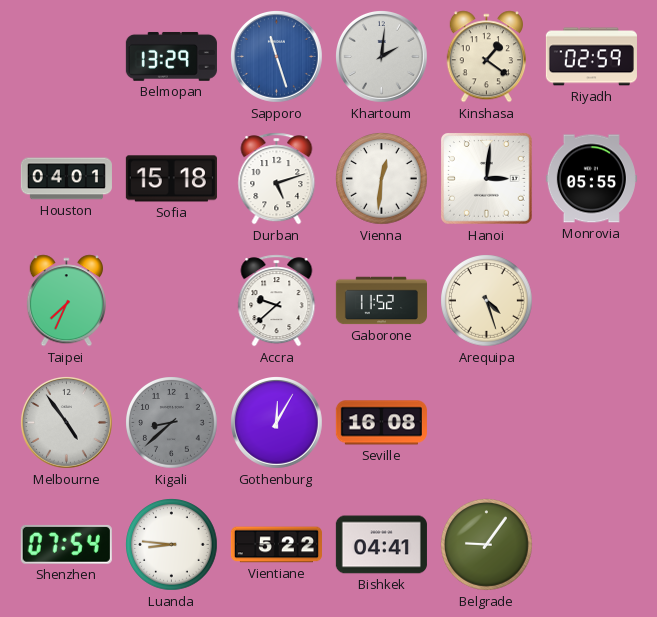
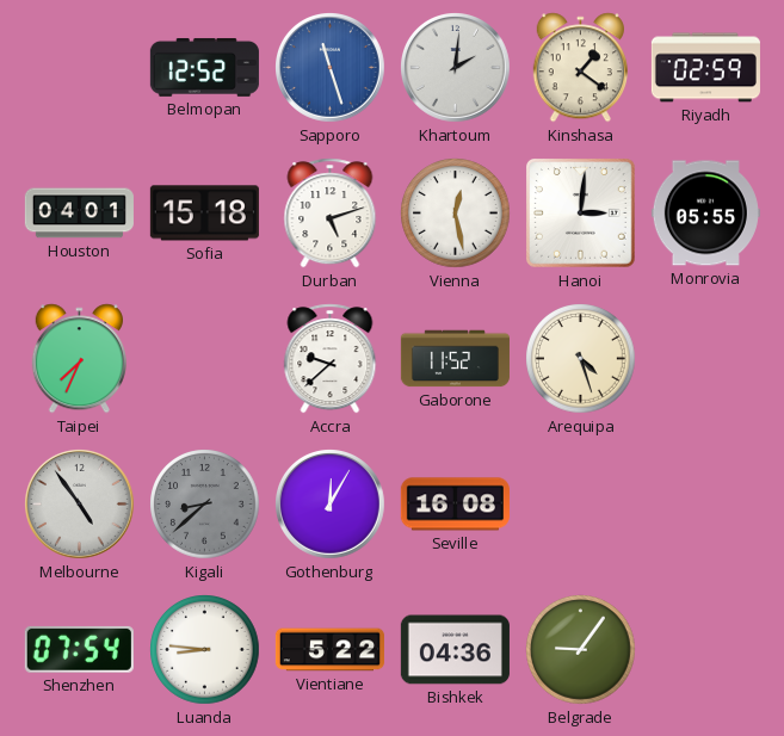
Belmopan: 13:29 -> 12:52
Vienna: 12:31 -> 12:28
Bishkek: 04:41 -> 04:36
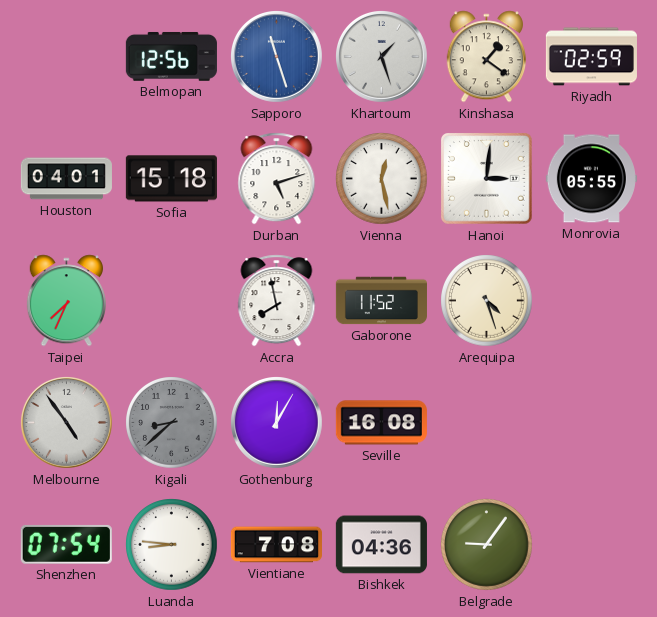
Belmopan: 12:52 -> 12:56
Khartoum: 2:01 -> 1:27
Accra: 9:38 -> 7:58
Vientiane: 5:22 -> 7:08
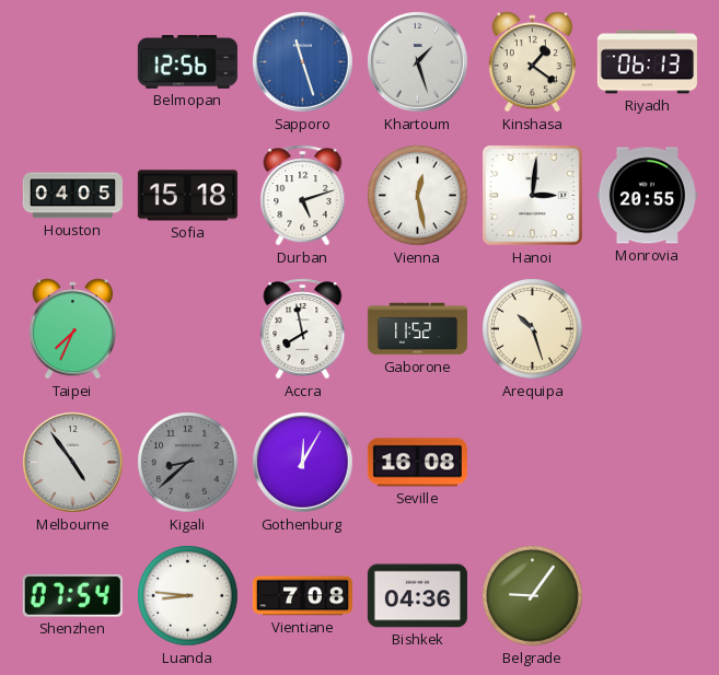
Riyadh: 02:59 -> 06:13
Houston: 04:01 -> 04:05
Monrovia: 05:55 -> 20:55
Arequipa: 4:27 -> 10:27
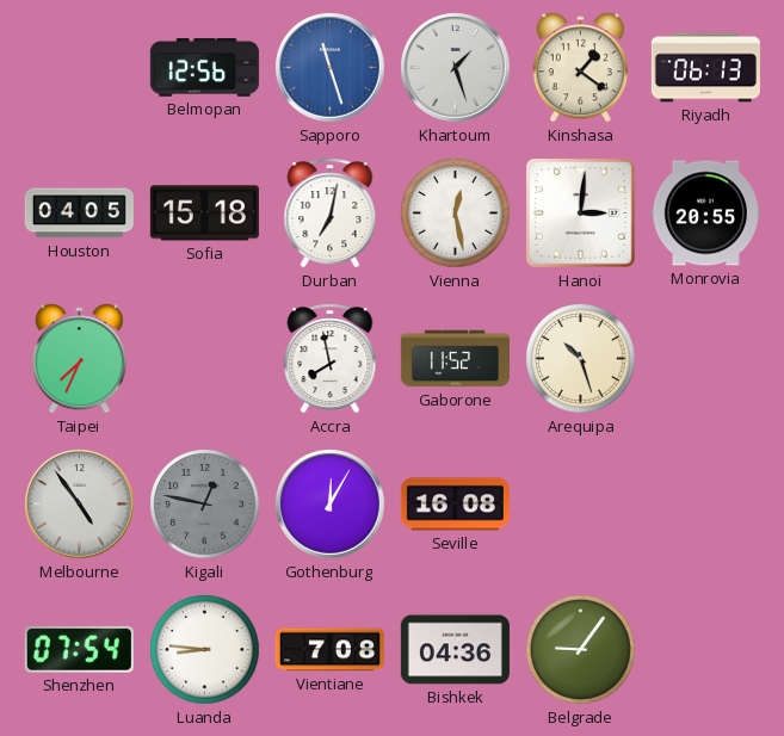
Durban: 5:12 -> 7:02
Kigali: 8:38 -> 12:47
